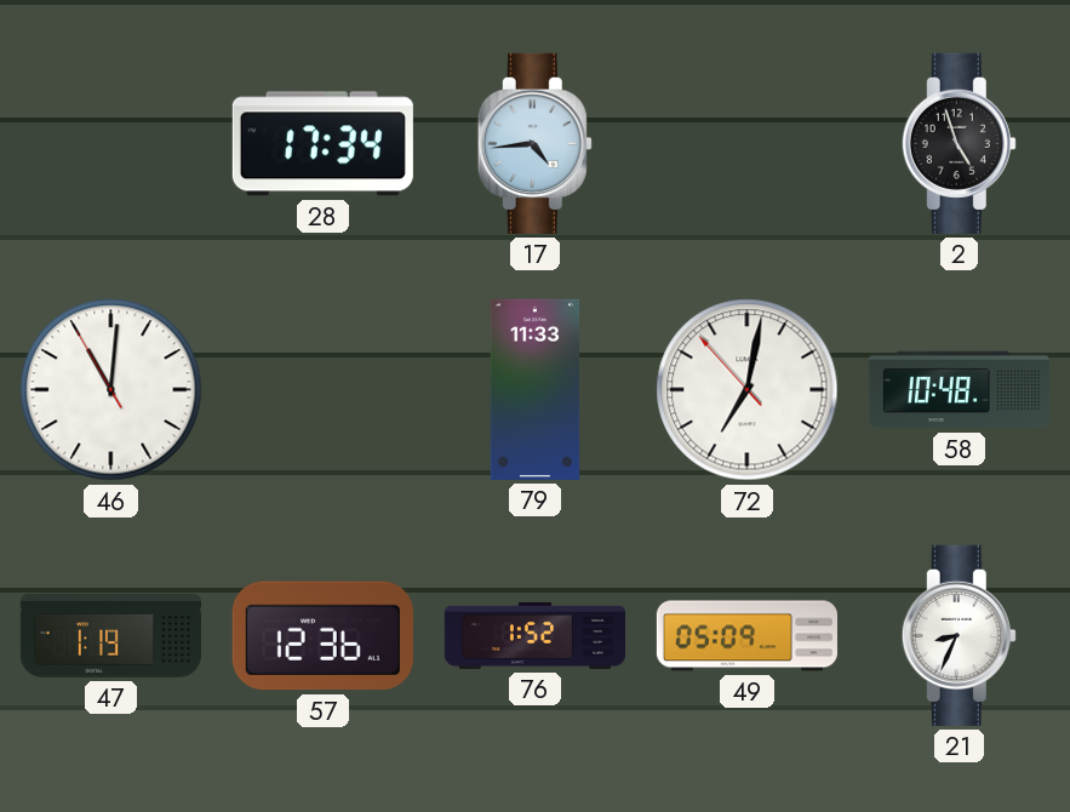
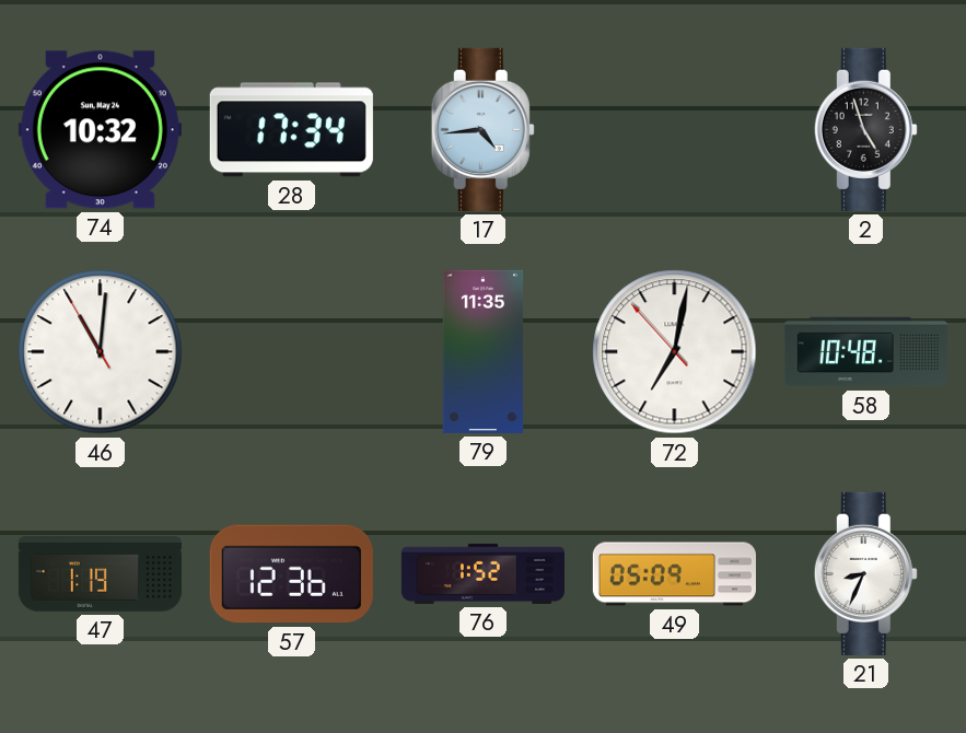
74: none -> 10:32
79: 11:33 -> 11:35
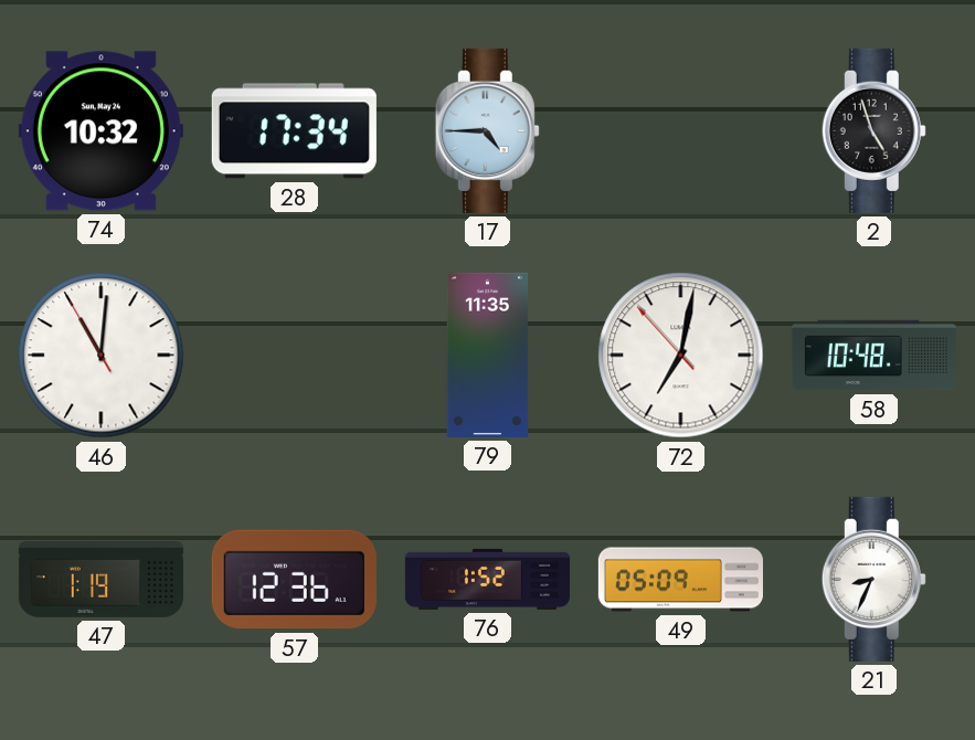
17: 4:44 -> 4:45
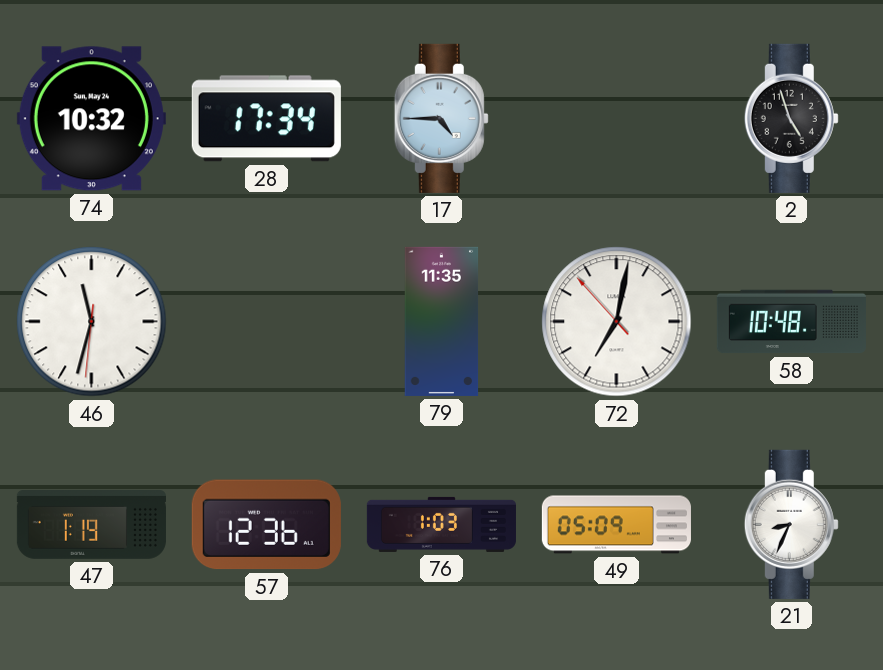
46: 11:00 -> 11:32
76: 1:52 -> 1:03
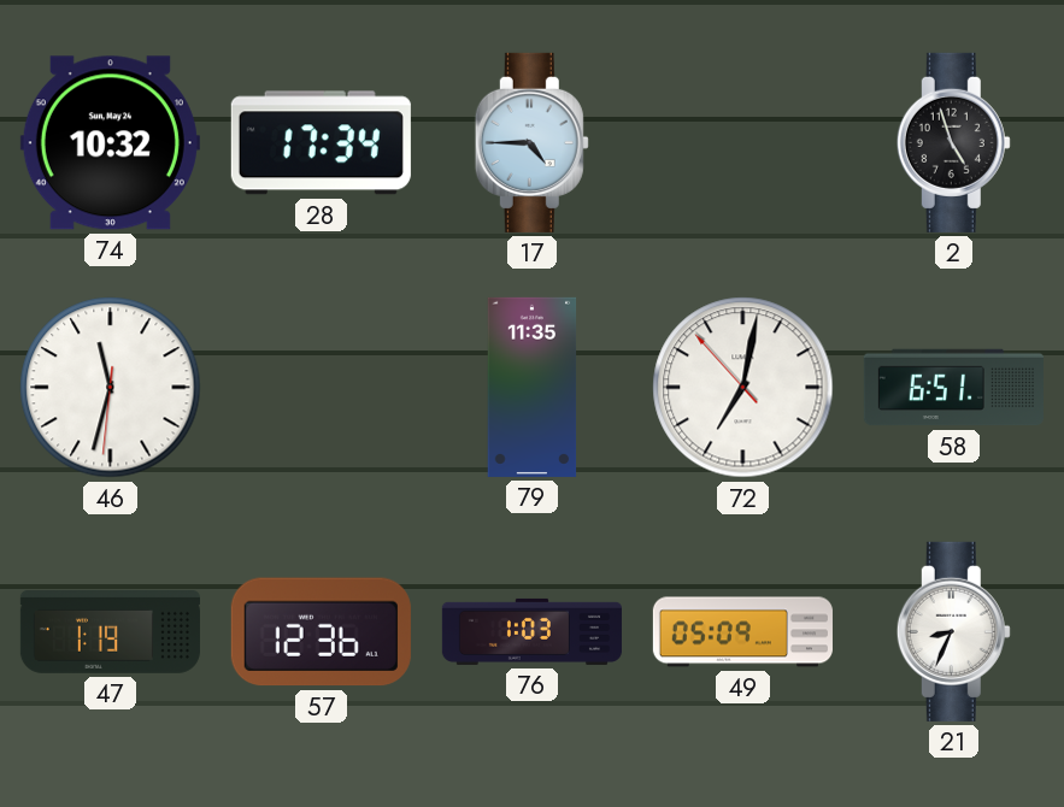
58: 10:48 -> 6:51
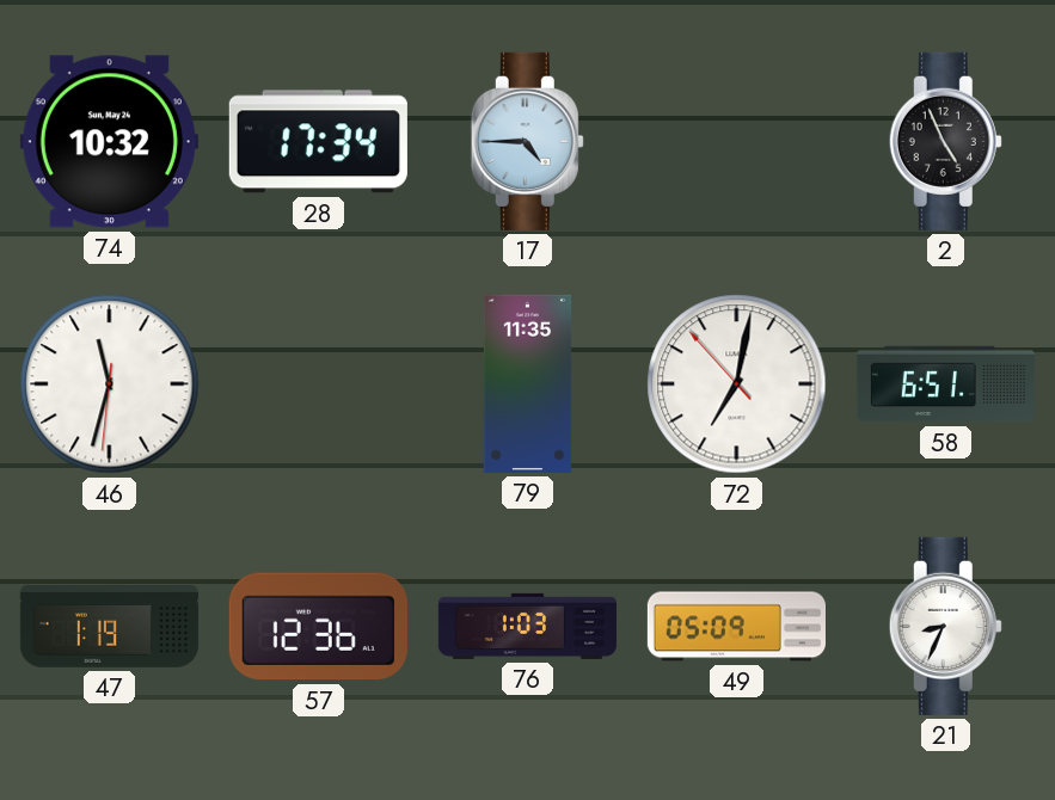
2: 4:57 -> 4:56
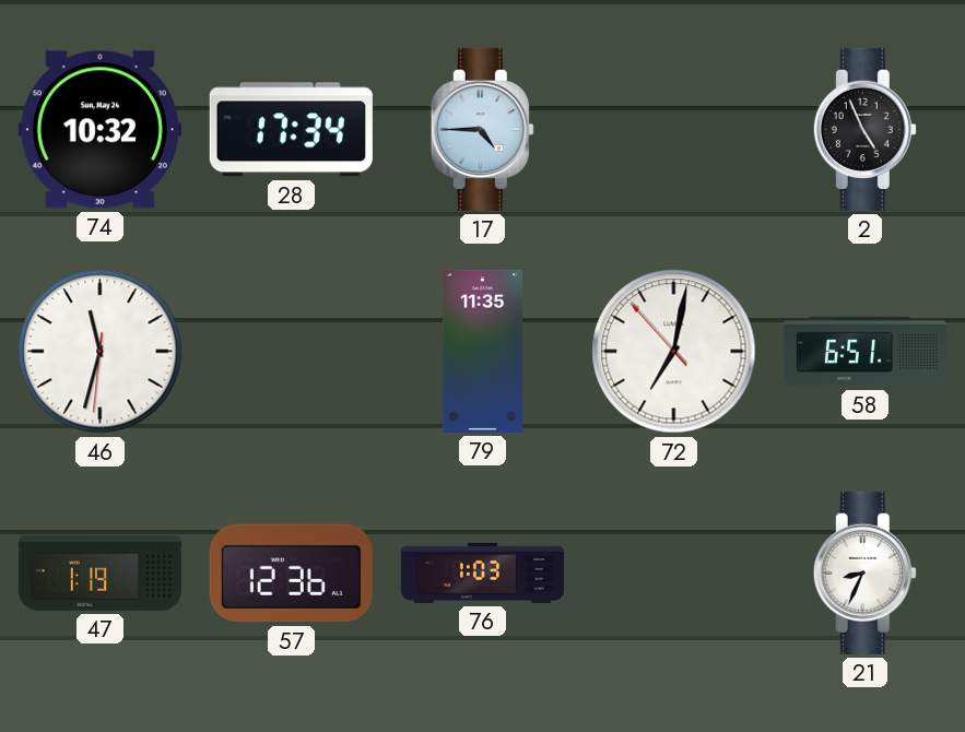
49: 05:09 -> none
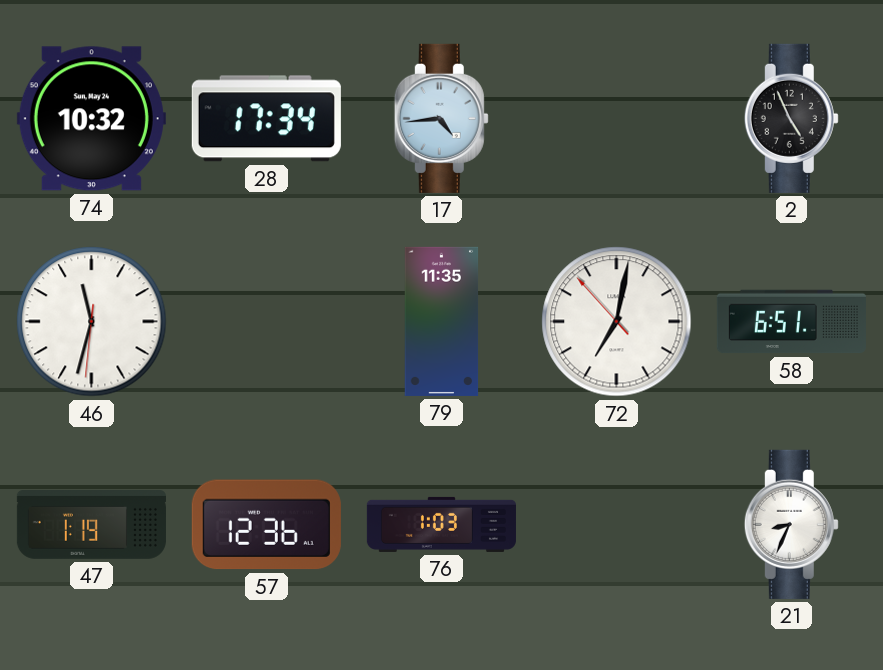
17: 4:45 -> 4:44
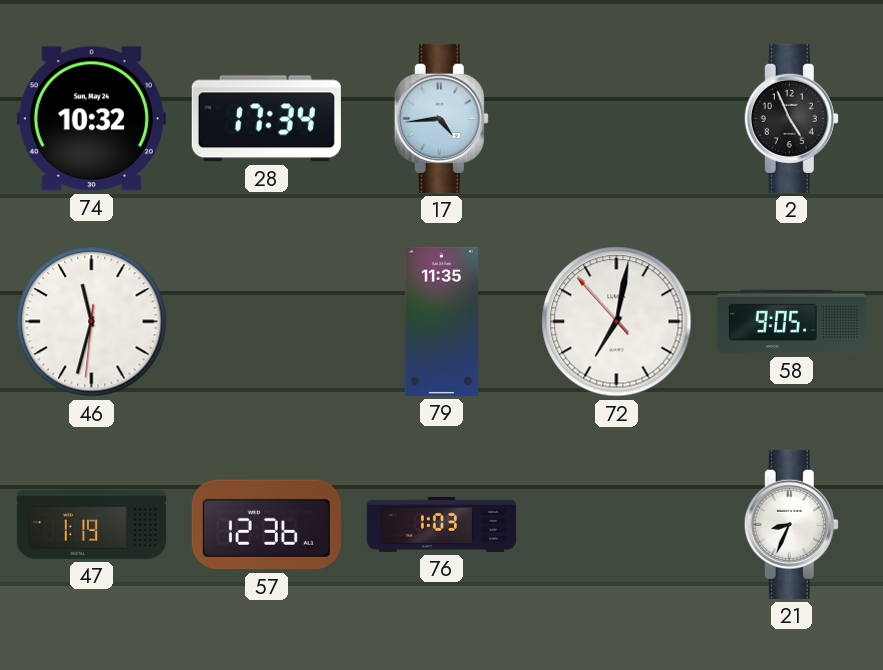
58: 6:51 -> 9:05
